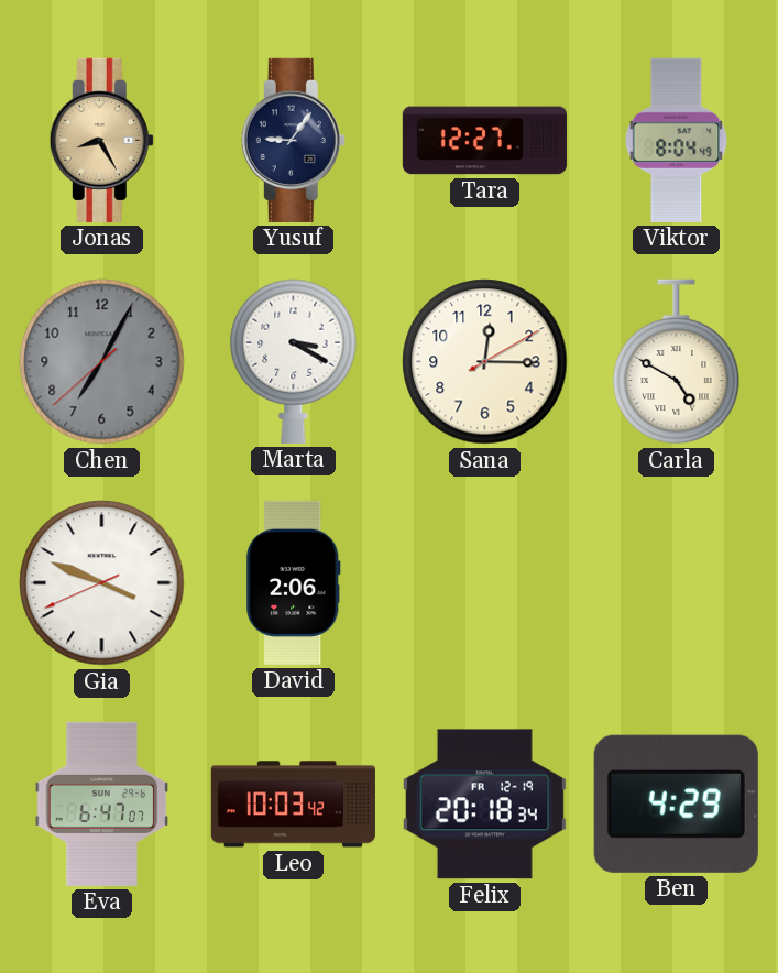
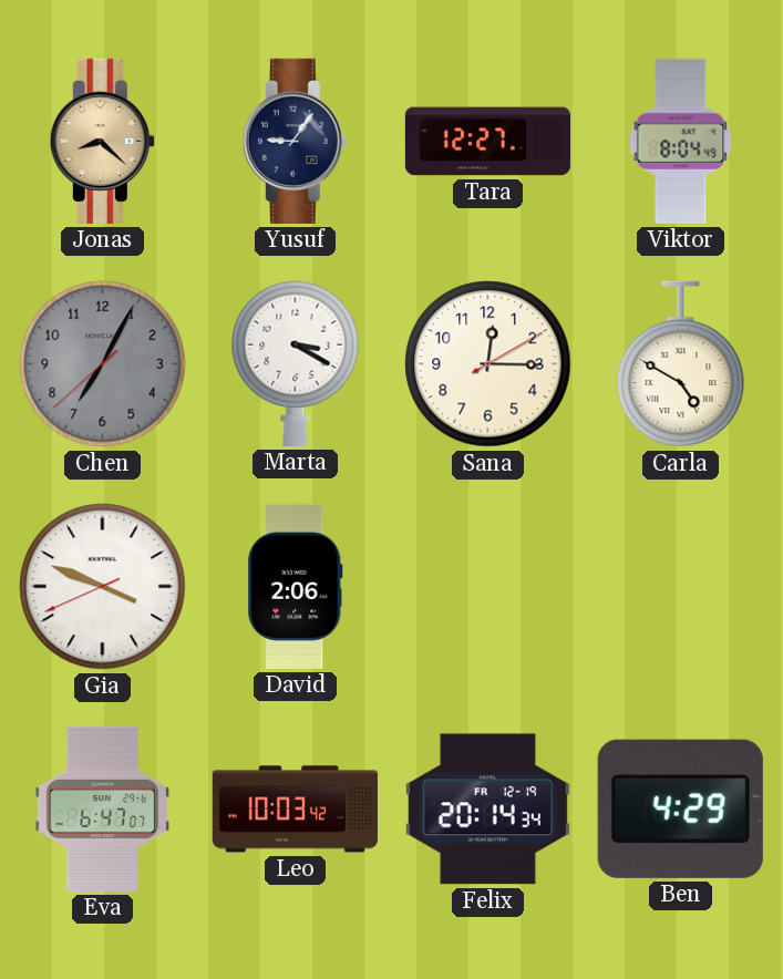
Jonas: 8:25 -> 8:22
Felix: 20:18 -> 20:14
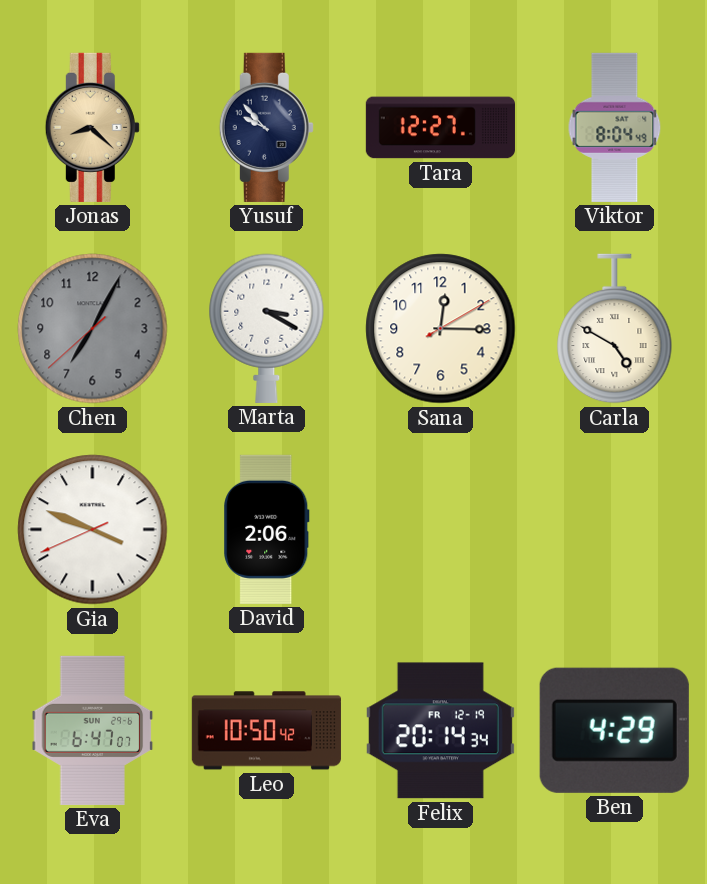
Yusuf: 9:06 -> 9:53
Leo: 10:03 -> 10:50
